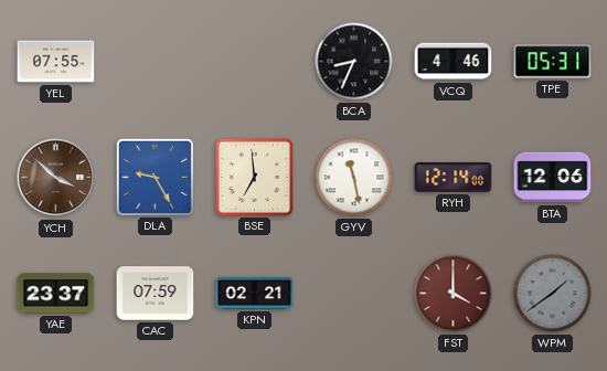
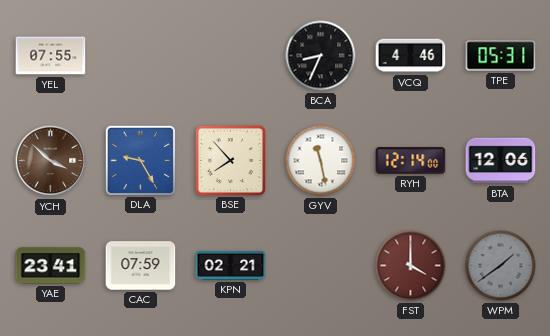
BSE: 6:59 -> 7:53
YAE: 23:37 -> 23:41
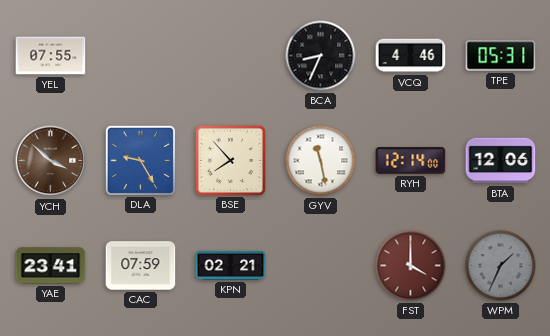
WPM: 1:39 -> 1:34
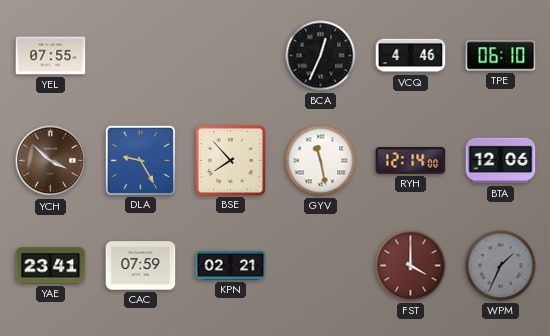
BCA: 8:34 -> 12:34
TPE: 05:31 -> 06:10
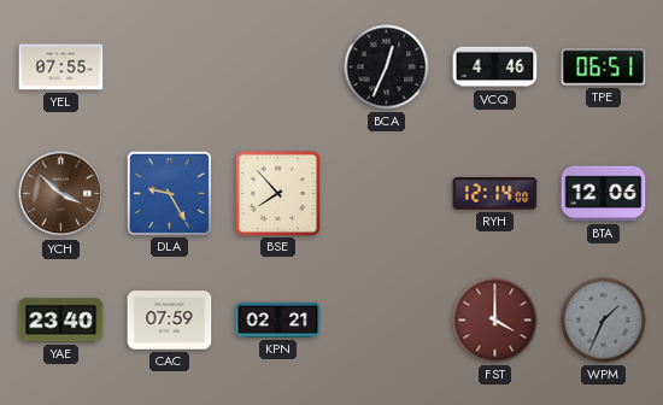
TPE: 06:10 -> 06:51
GYV: 11:28 -> none
YAE: 23:41 -> 23:40
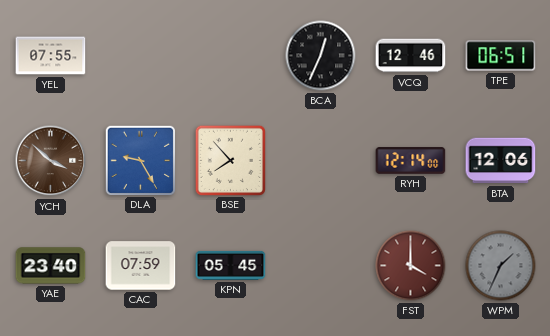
VCQ: 4:46 -> 12:46
KPN: 02:21 -> 05:45
